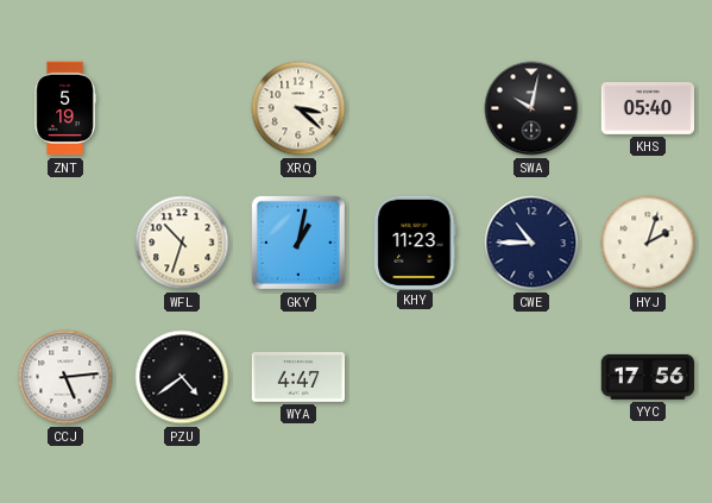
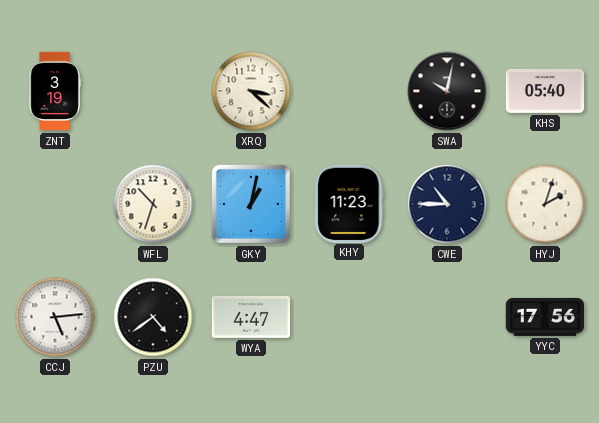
ZNT: 5:19 -> 3:19
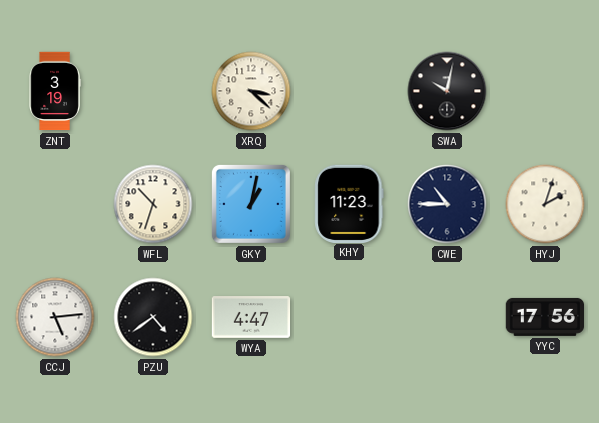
KHS: 05:40 -> none
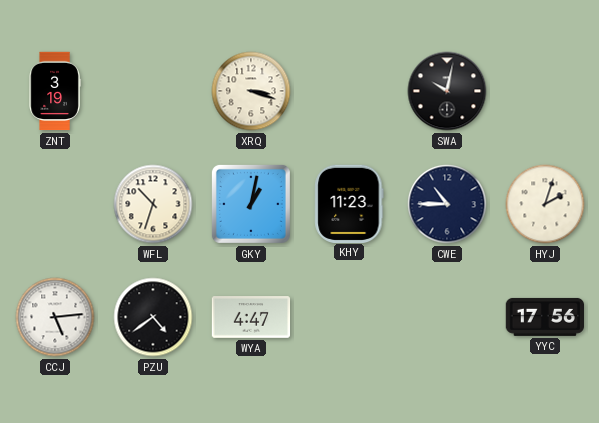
XRQ: 3:22 -> 3:18
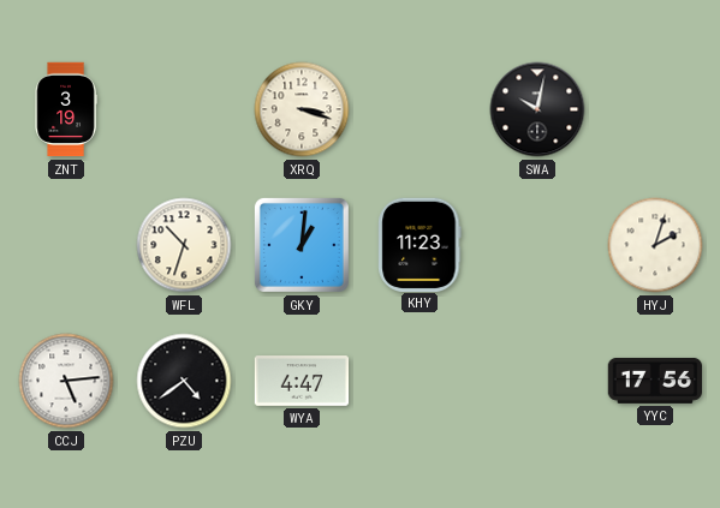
GKY: 1:02 -> 1:01
CWE: 10:45 -> none
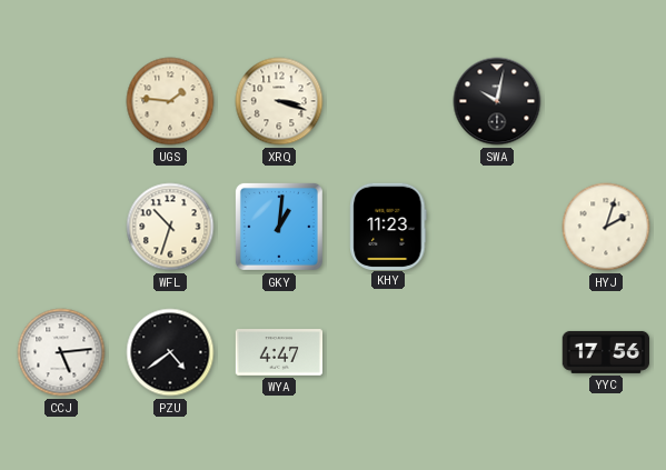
ZNT: 3:19 -> none
UGS: none -> 1:46
